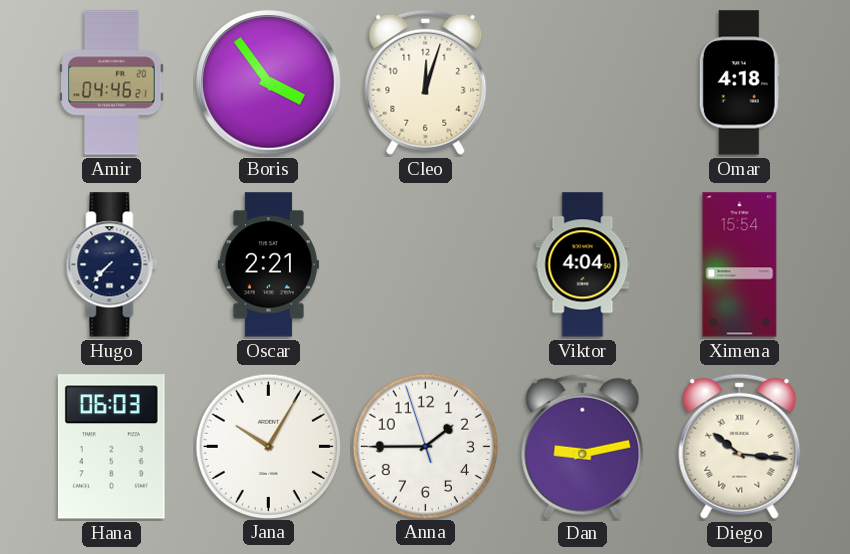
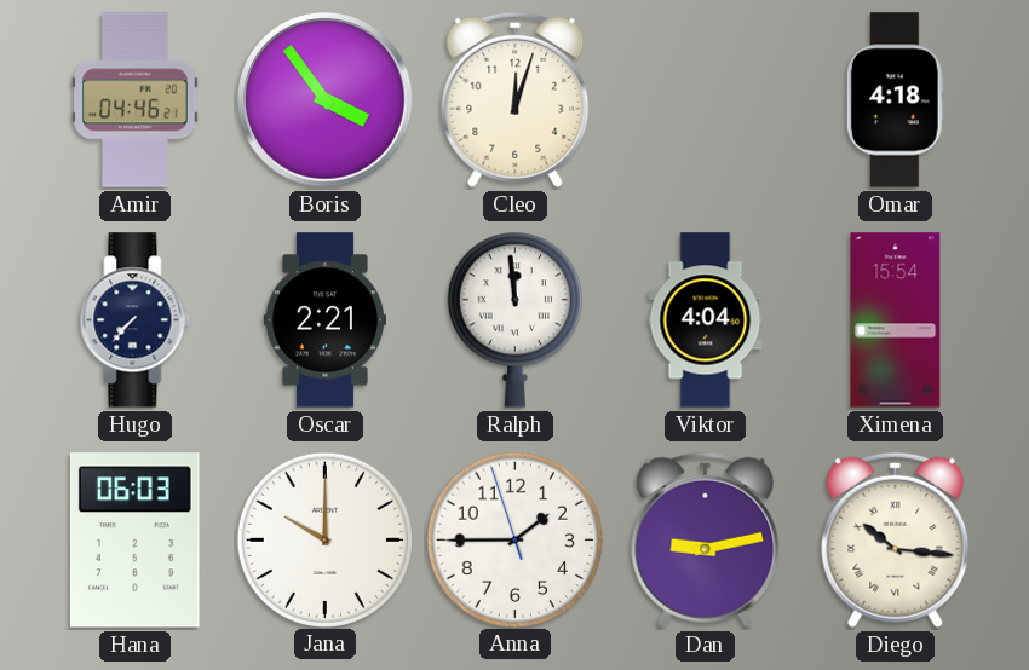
Ralph: none -> 11:59
Jana: 10:05 -> 10:00
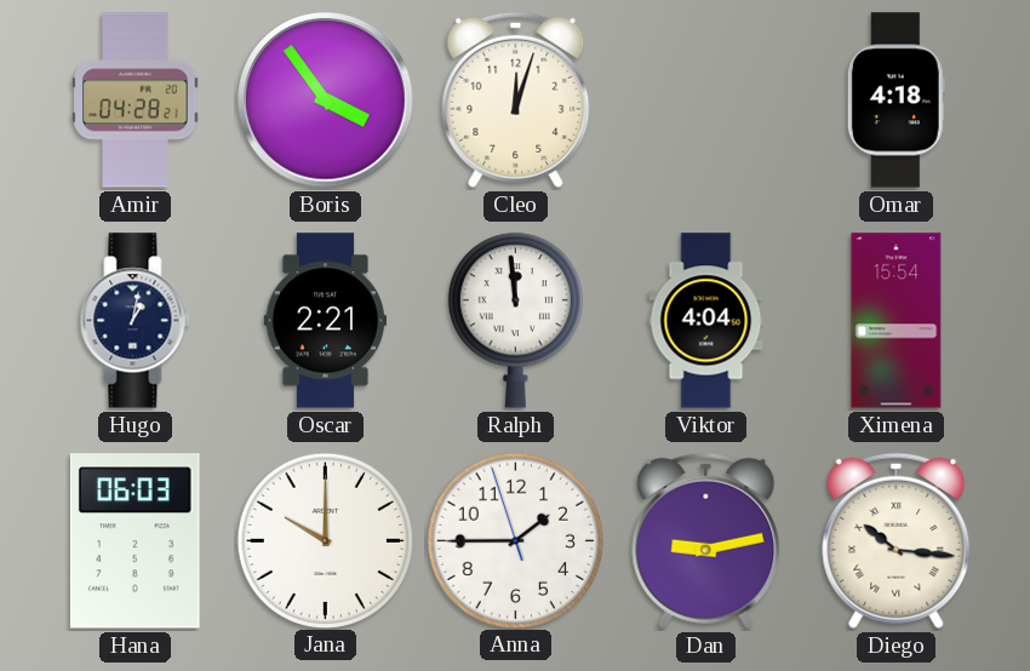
Amir: 04:46 -> 04:28
Hugo: 7:37 -> 1:02
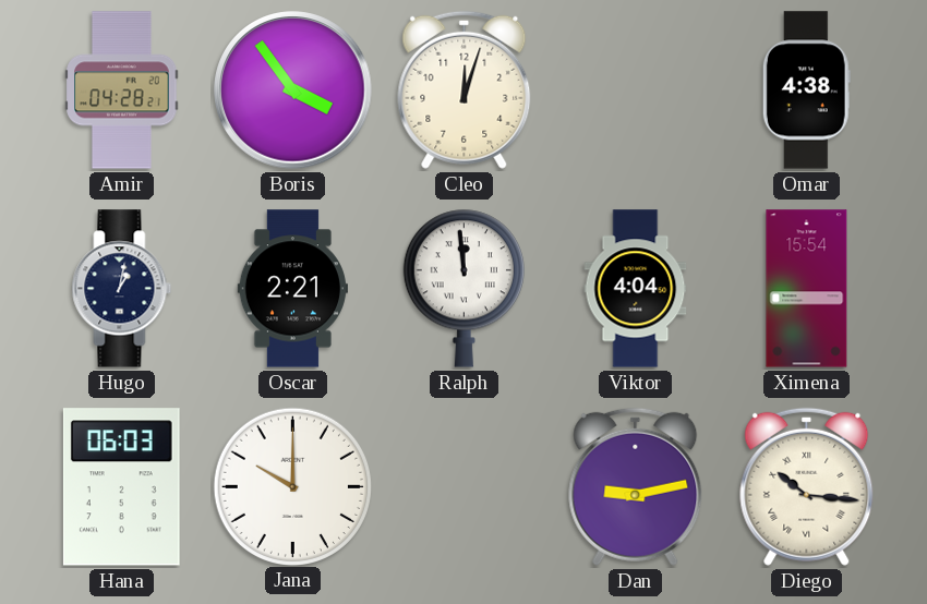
Omar: 4:18 -> 4:38
Anna: 1:44 -> none
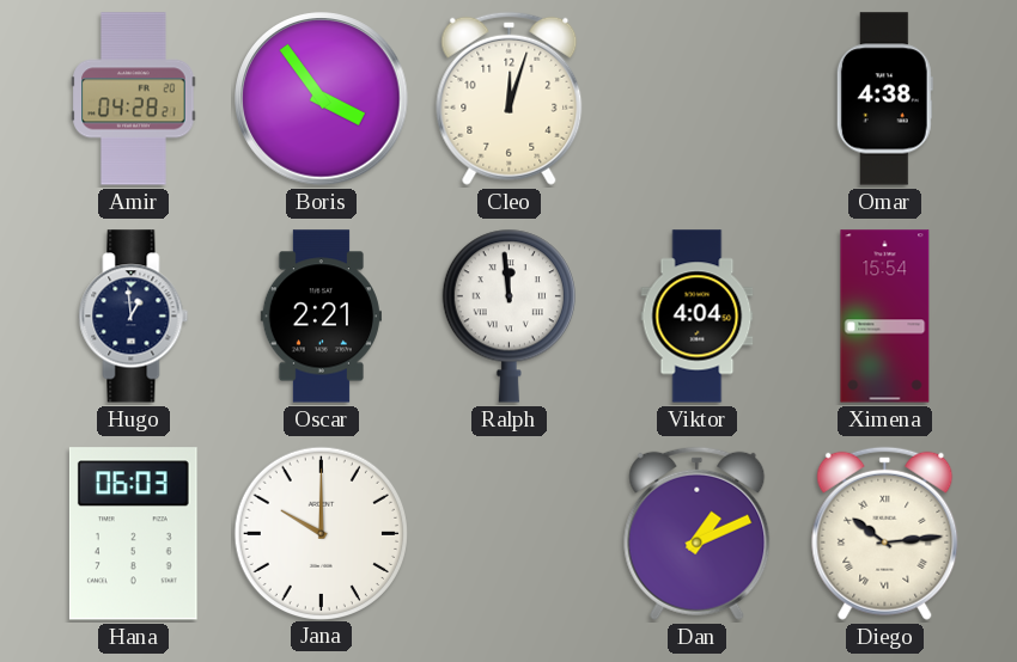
Hugo: 1:02 -> 12:59
Dan: 9:13 -> 1:11
Diego: 10:16 -> 10:14
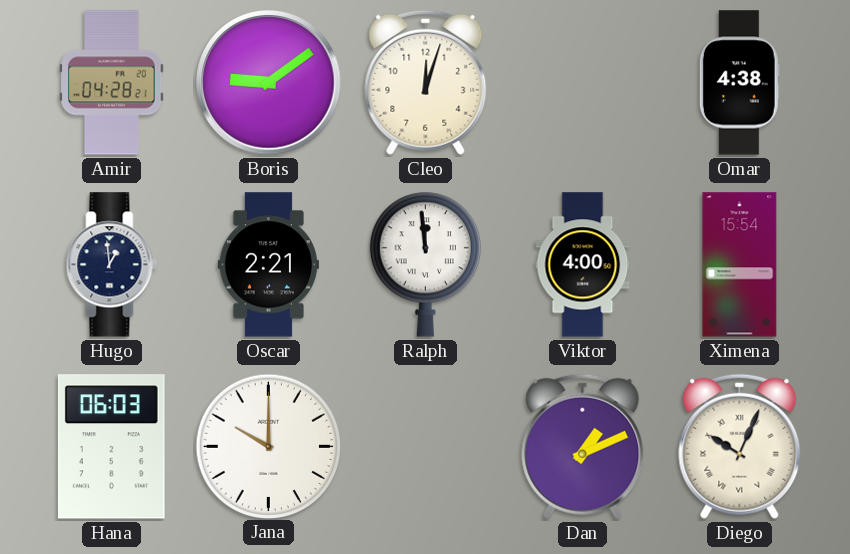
Boris: 3:54 -> 9:09
Viktor: 4:04 -> 4:00
Diego: 10:14 -> 10:04
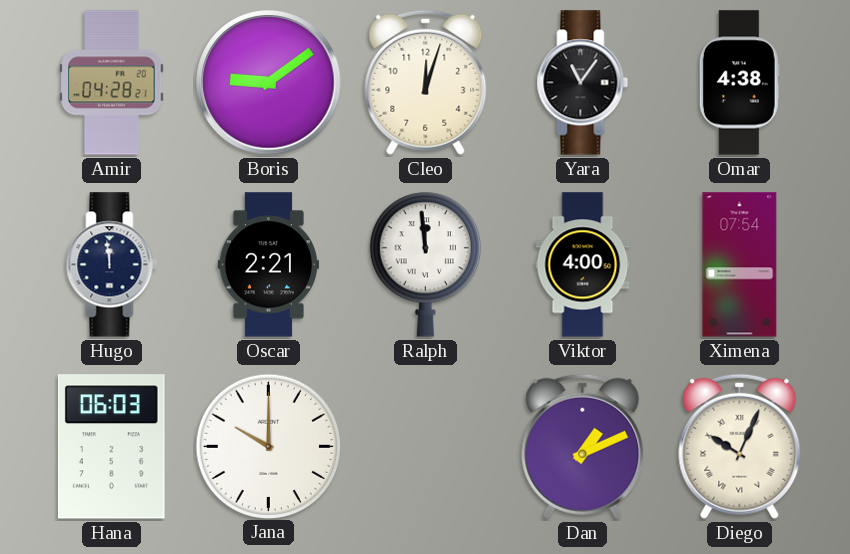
Yara: none -> 11:06
Hugo: 12:59 -> 11:59
Ximena: 15:54 -> 07:54
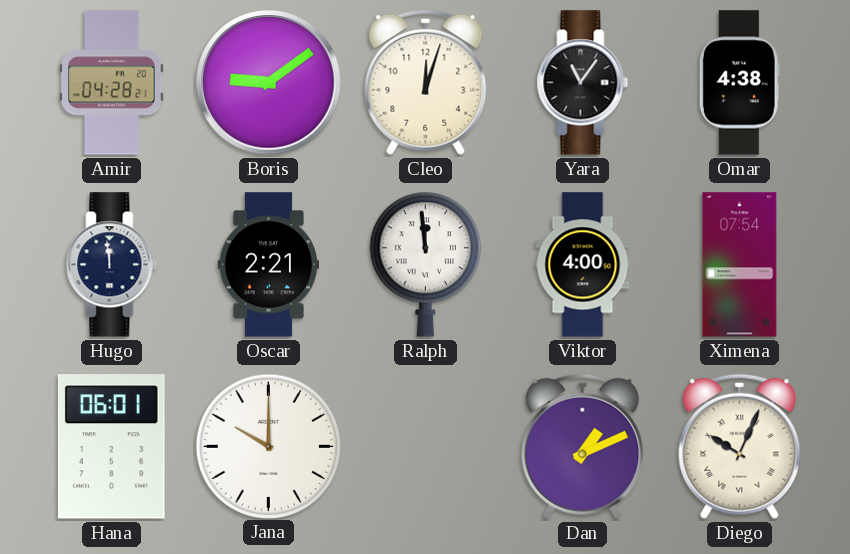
Hana: 06:03 -> 06:01
